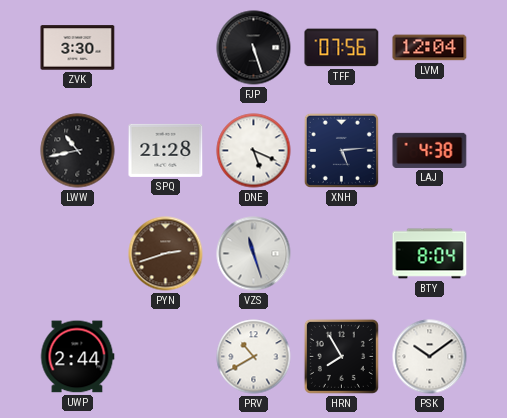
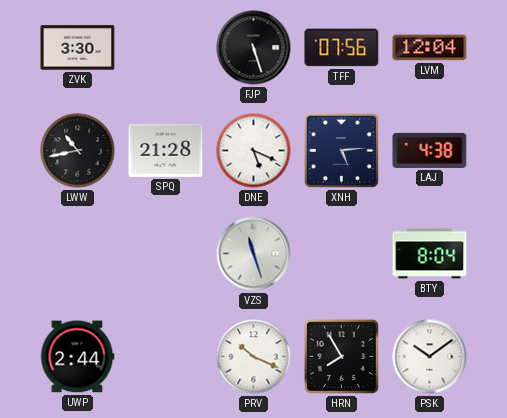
PYN: 2:42 -> none
PRV: 10:40 -> 10:19
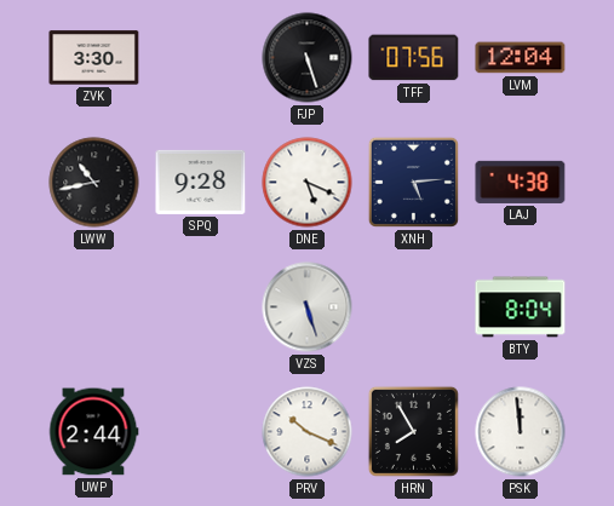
SPQ: 21:28 -> 9:28
VZS: 11:27 -> 5:27
PSK: 10:09 -> 11:59
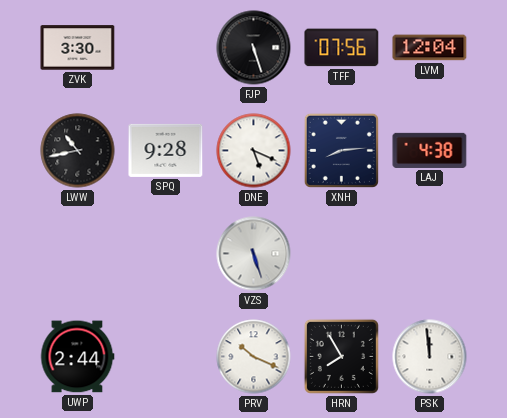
XNH: 5:14 -> 8:14
BTY: 8:04 -> none
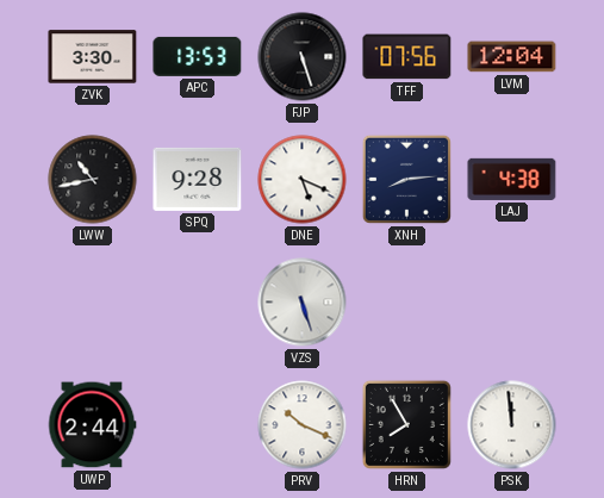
APC: none -> 13:53
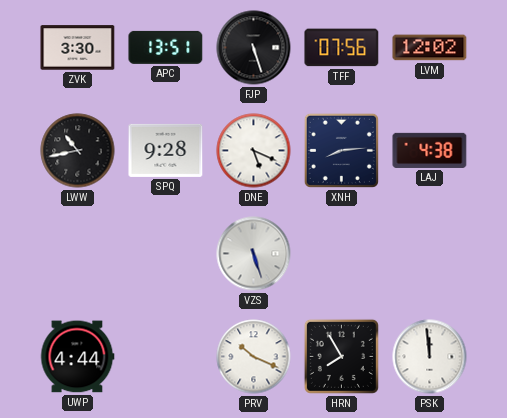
APC: 13:53 -> 13:51
LVM: 12:04 -> 12:02
UWP: 2:44 -> 4:44
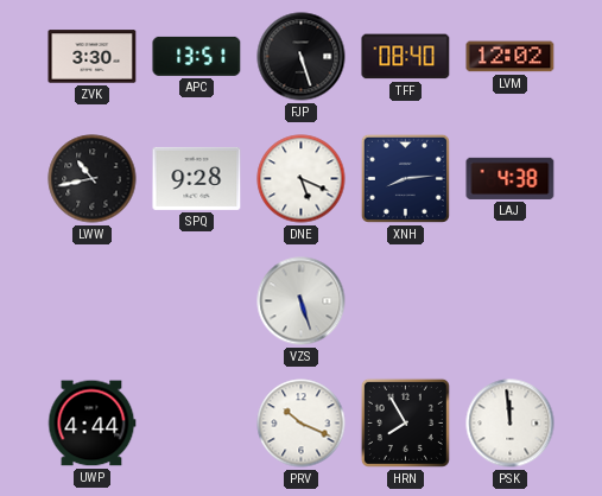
TFF: 07:56 -> 08:40
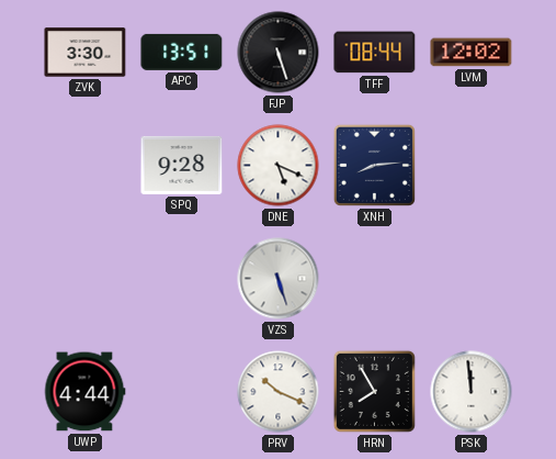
TFF: 08:40 -> 08:44
LWW: 10:43 -> none
LAJ: 4:38 -> none
